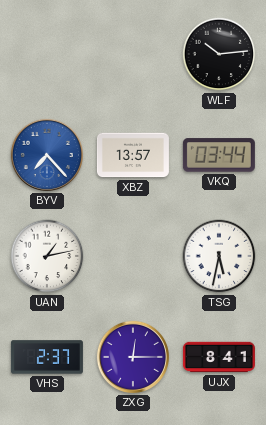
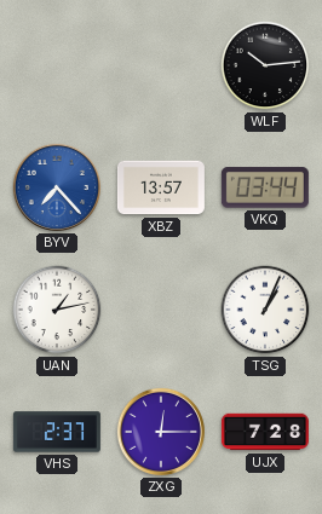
TSG: 5:32 -> 1:04
UJX: 8:41 -> 7:28
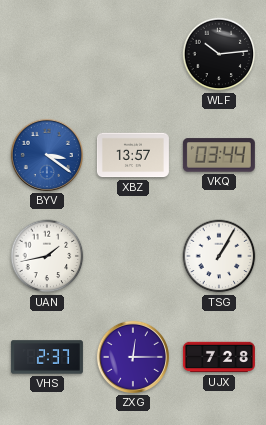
BYV: 7:23 -> 3:21
UAN: 1:13 -> 1:43
TSG: 1:04 -> 1:05
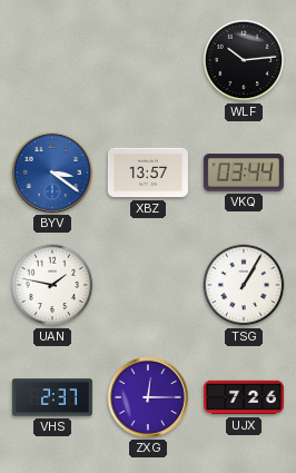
UAN: 1:43 -> 1:47
UJX: 7:28 -> 7:26
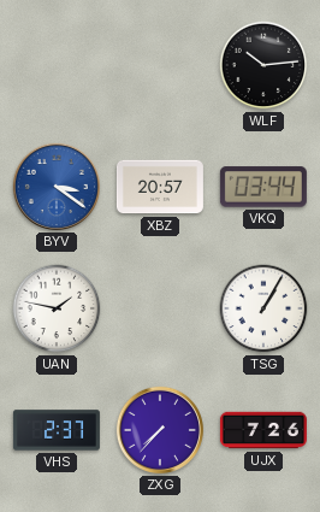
XBZ: 13:57 -> 20:57
ZXG: 12:15 -> 7:37
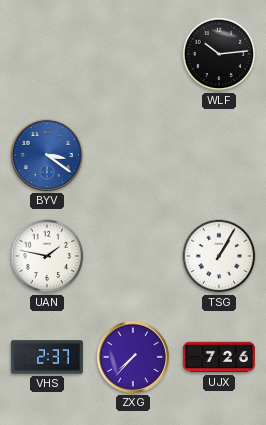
XBZ: 20:57 -> none
VKQ: 03:44 -> none
